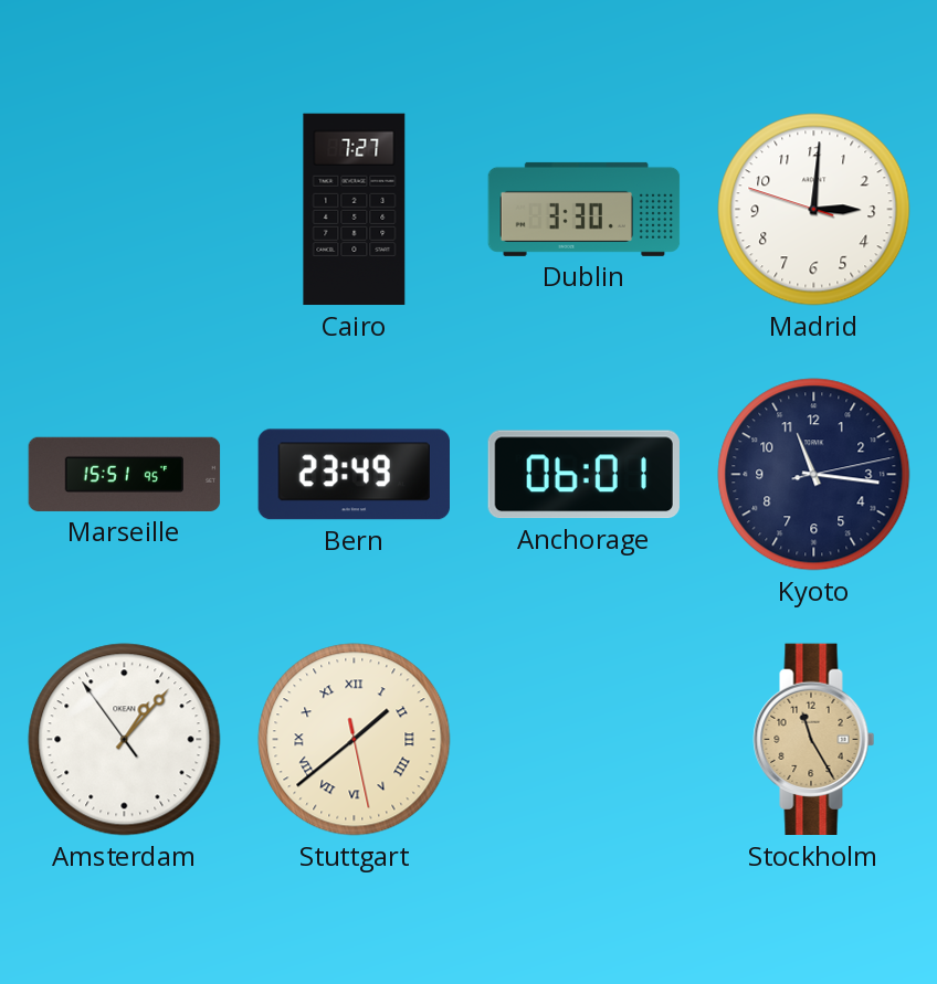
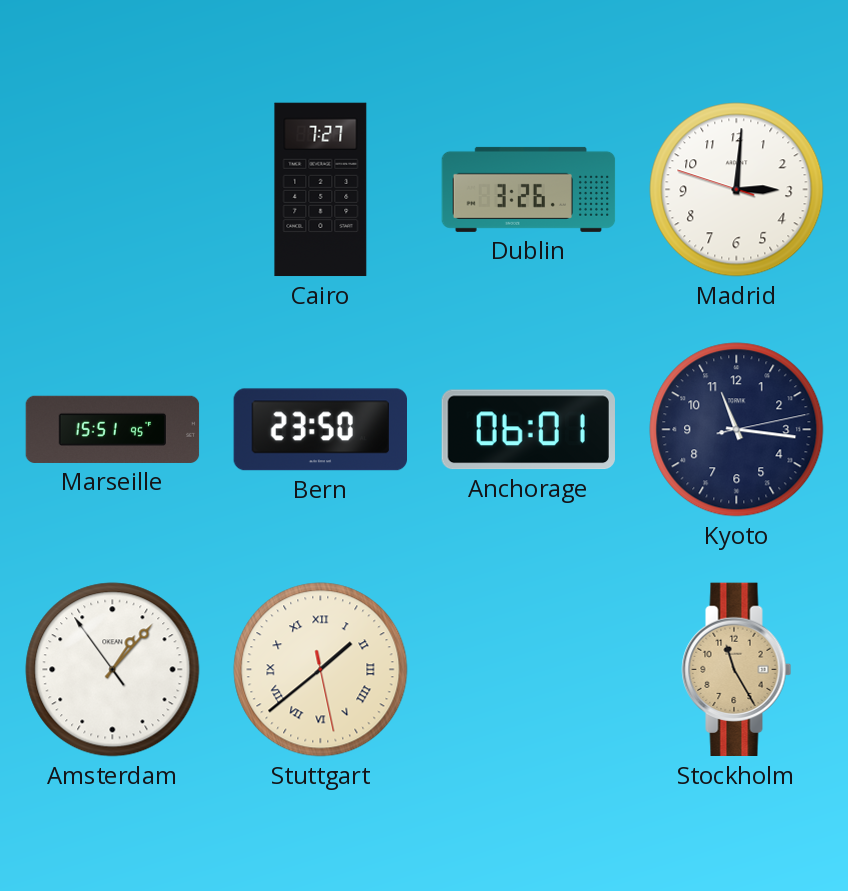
Dublin: 3:30 -> 3:26
Bern: 23:49 -> 23:50
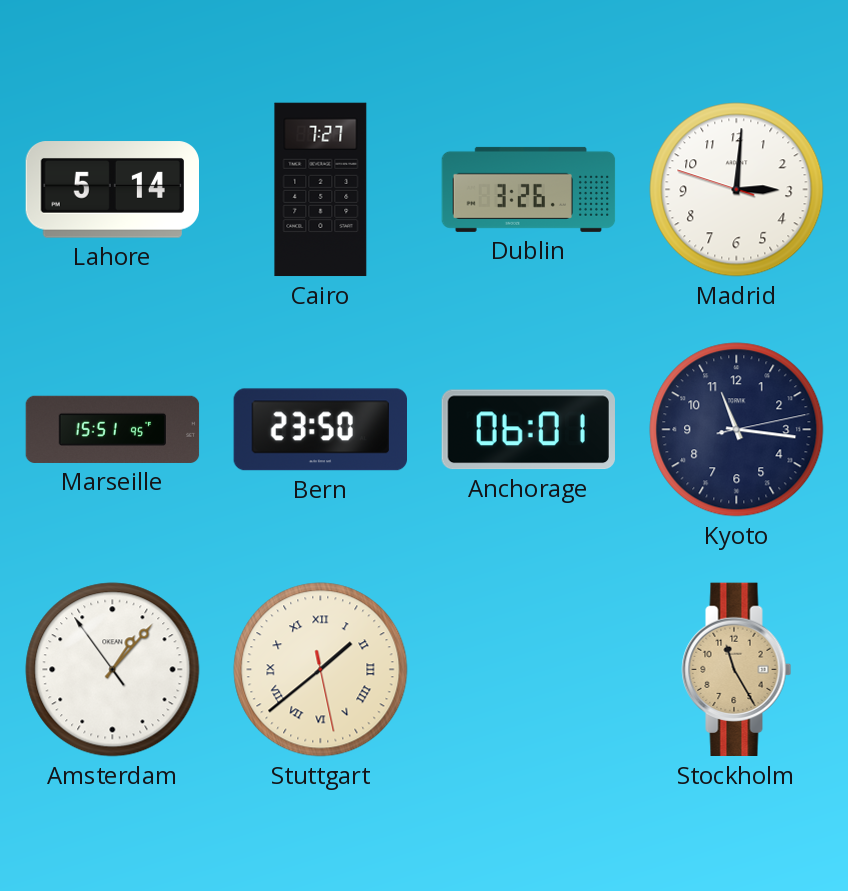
Lahore: none -> 5:14
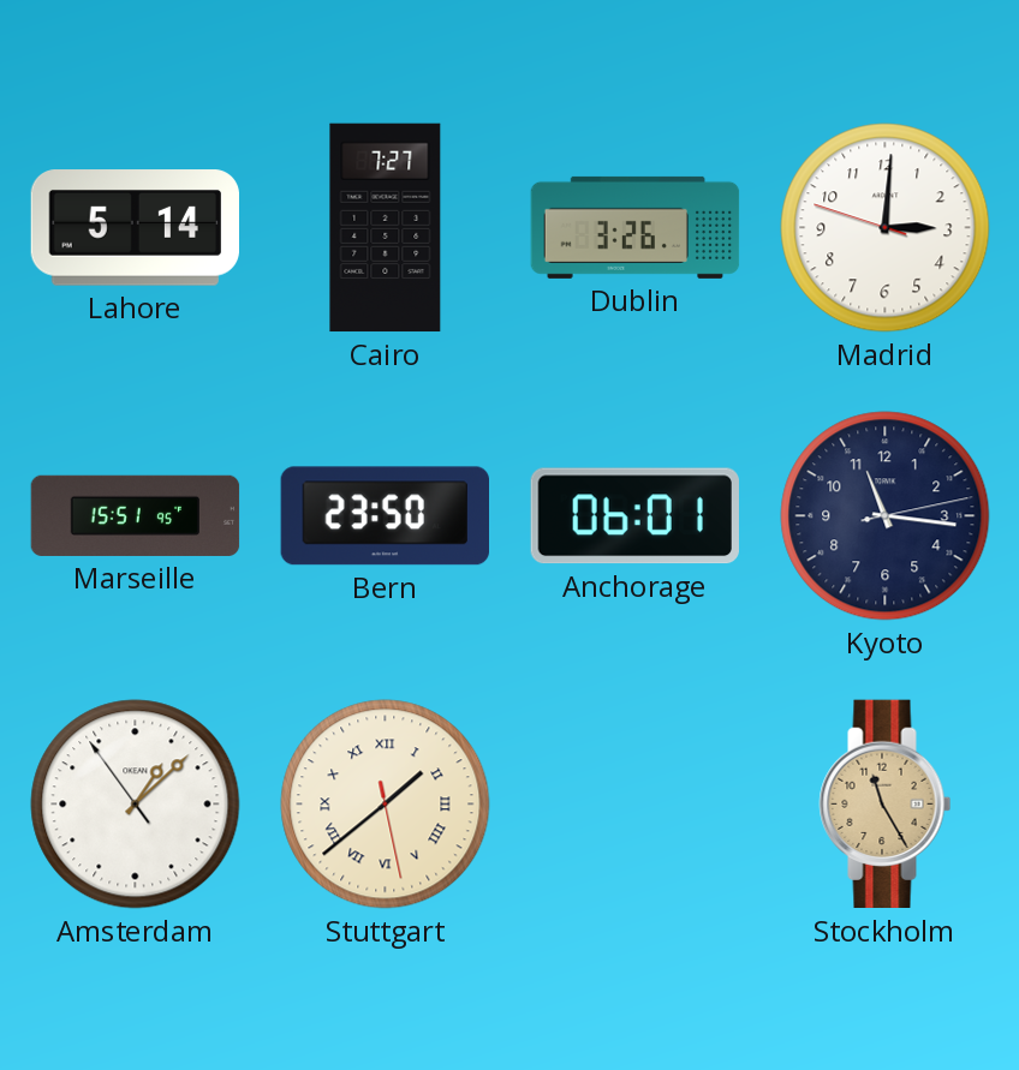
Amsterdam: 1:06 -> 1:07
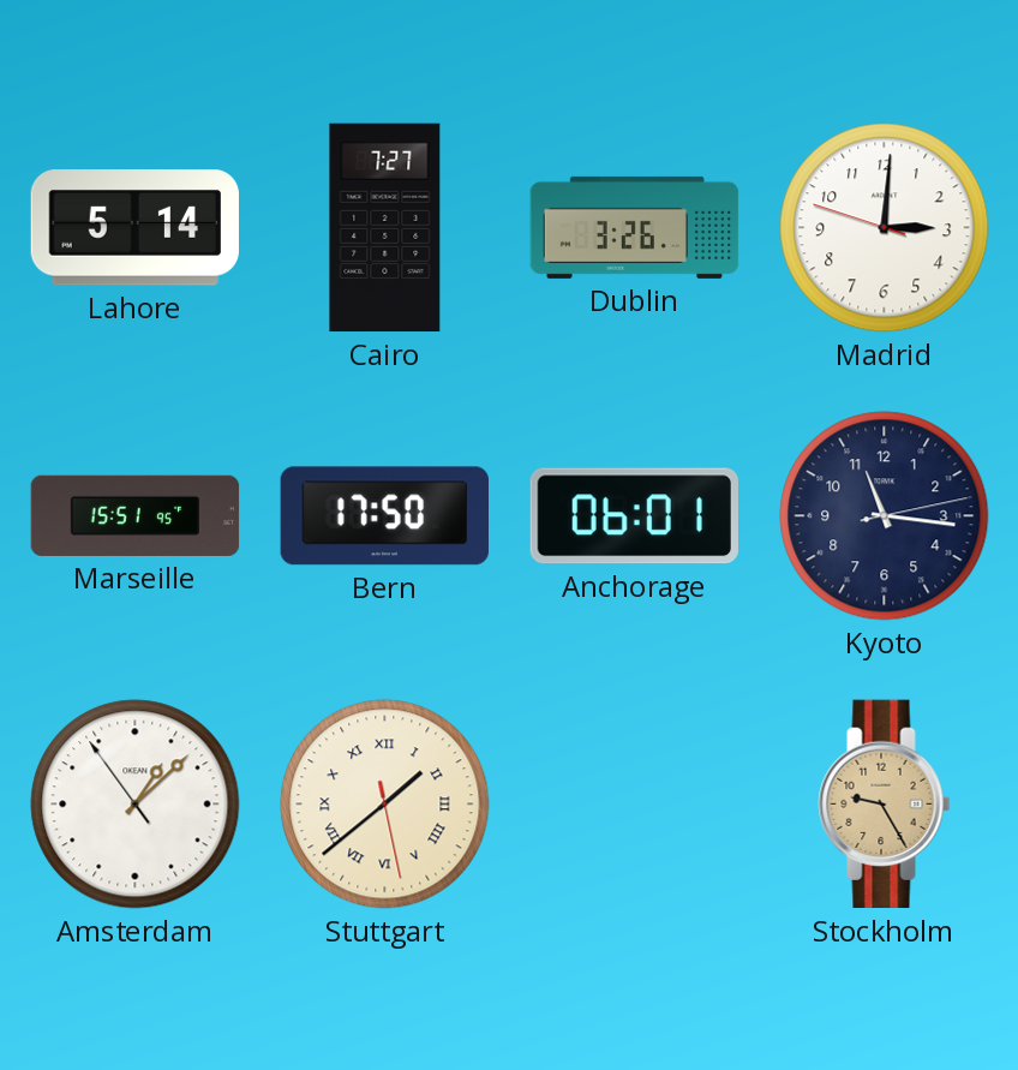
Bern: 23:50 -> 17:50
Stockholm: 11:25 -> 9:25
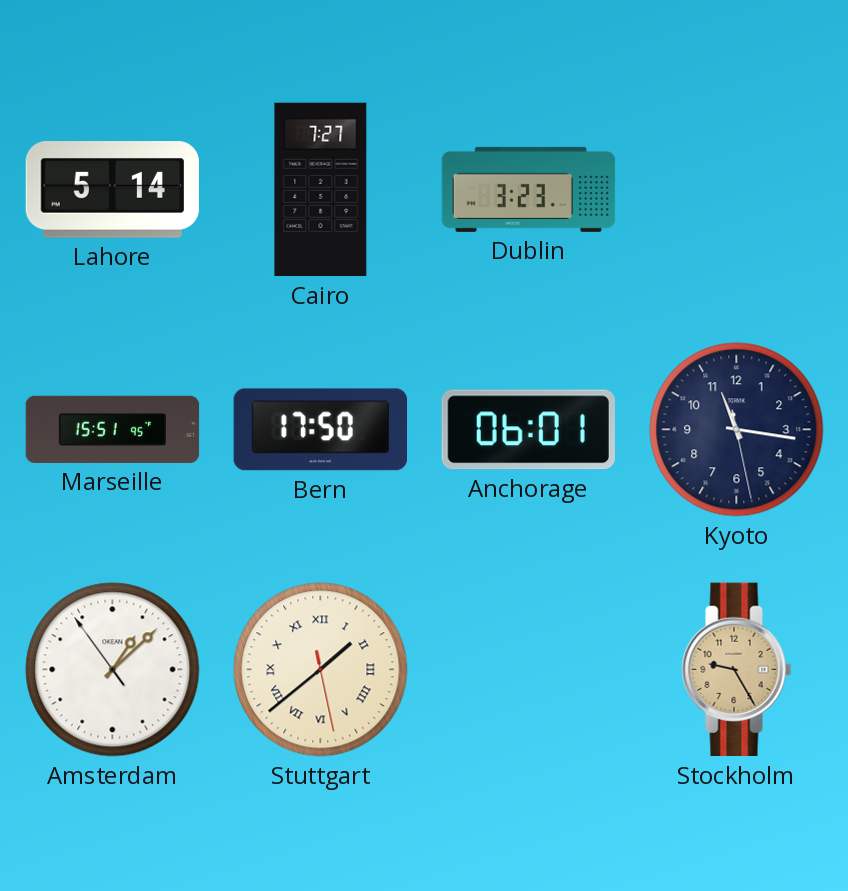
Dublin: 3:26 -> 3:23
Madrid: 3:00 -> none
Kyoto: 11:16:13 -> 11:16:28
